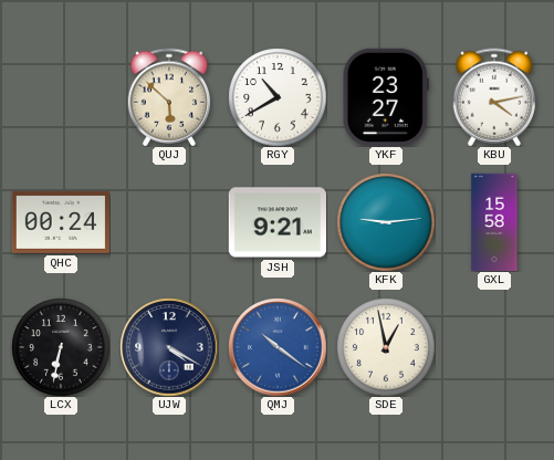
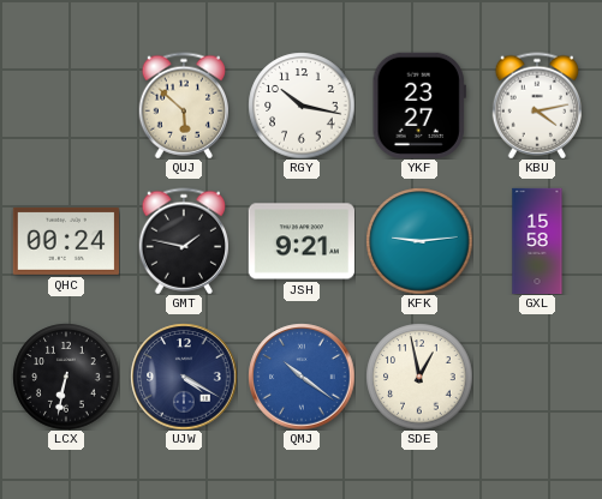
RGY: 10:40 -> 10:17
GMT: none -> 1:47
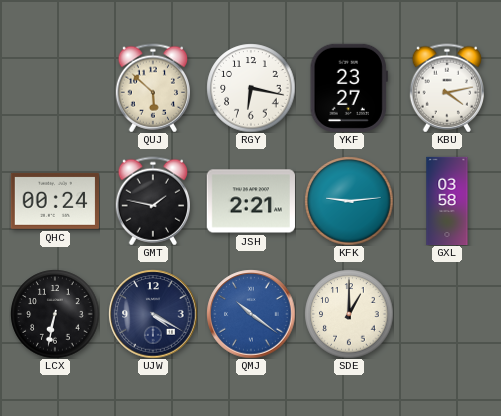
RGY: 10:17 -> 6:17
JSH: 9:21 -> 2:21
GXL: 15:58 -> 03:58
SDE: 12:58 -> 1:00
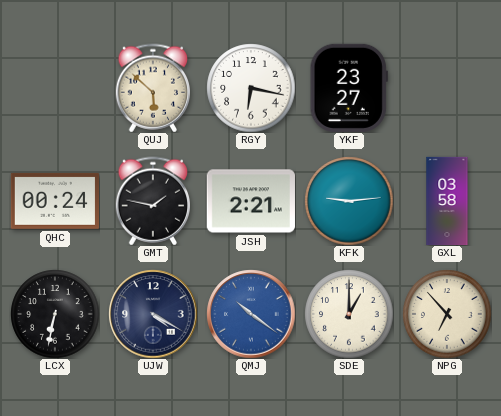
KBU: 4:13 -> none
NPG: none -> 6:53
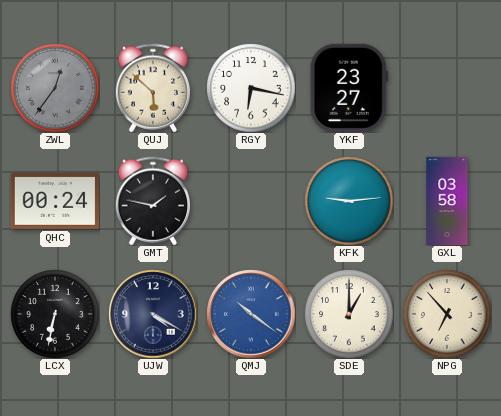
ZWL: none -> 12:36
JSH: 2:21 -> none
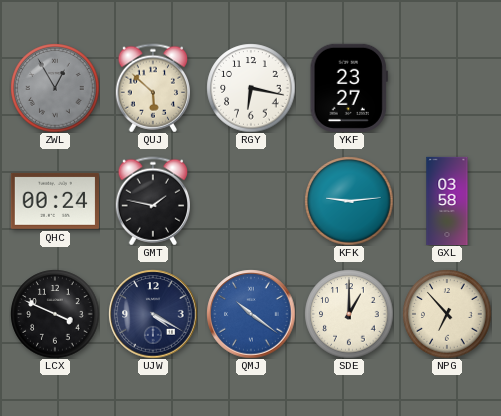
ZWL: 12:36 -> 12:55
LCX: 6:32 -> 3:49
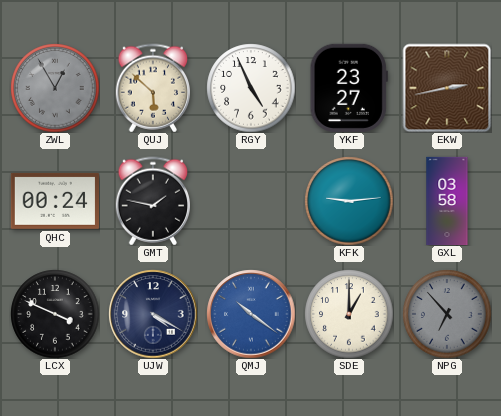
RGY: 6:17 -> 4:56
EKW: none -> 2:43
NPG dial: cream -> grey
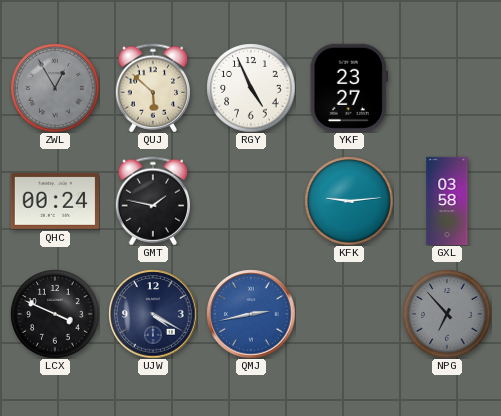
EKW: 2:43 -> none
QMJ: 10:21 -> 2:43
SDE: 1:00 -> none
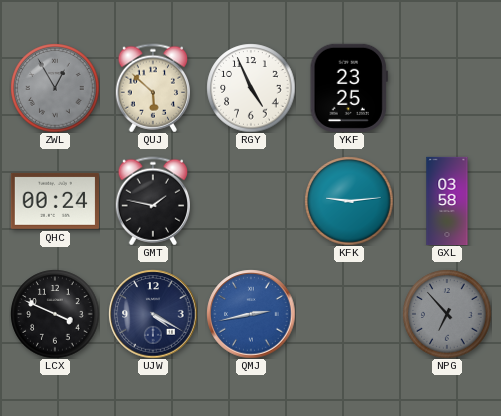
YKF: 23:27 -> 23:25
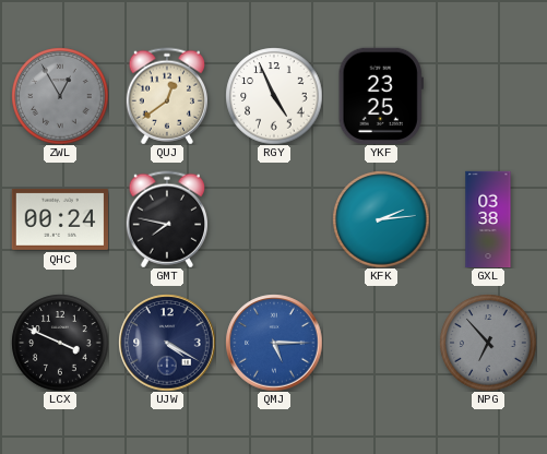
QUJ: 5:52 -> 12:39
GMT: 1:47 -> 7:47
KFK: 9:14 -> 2:14
GXL: 03:58 -> 03:38
QMJ: 2:43 -> 5:15
